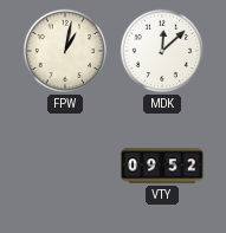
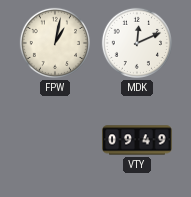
MDK: 12:08 -> 12:11
VTY: 09:52 -> 09:49
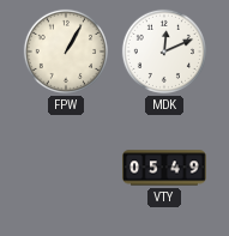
FPW: 1:02 -> 1:05
VTY: 09:49 -> 05:49
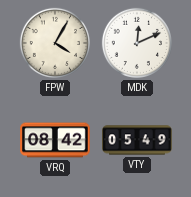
FPW: 1:05 -> 4:05
VRQ: none -> 08:42
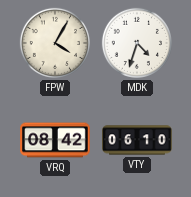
MDK: 12:11 -> 4:33
VTY: 05:49 -> 06:10
